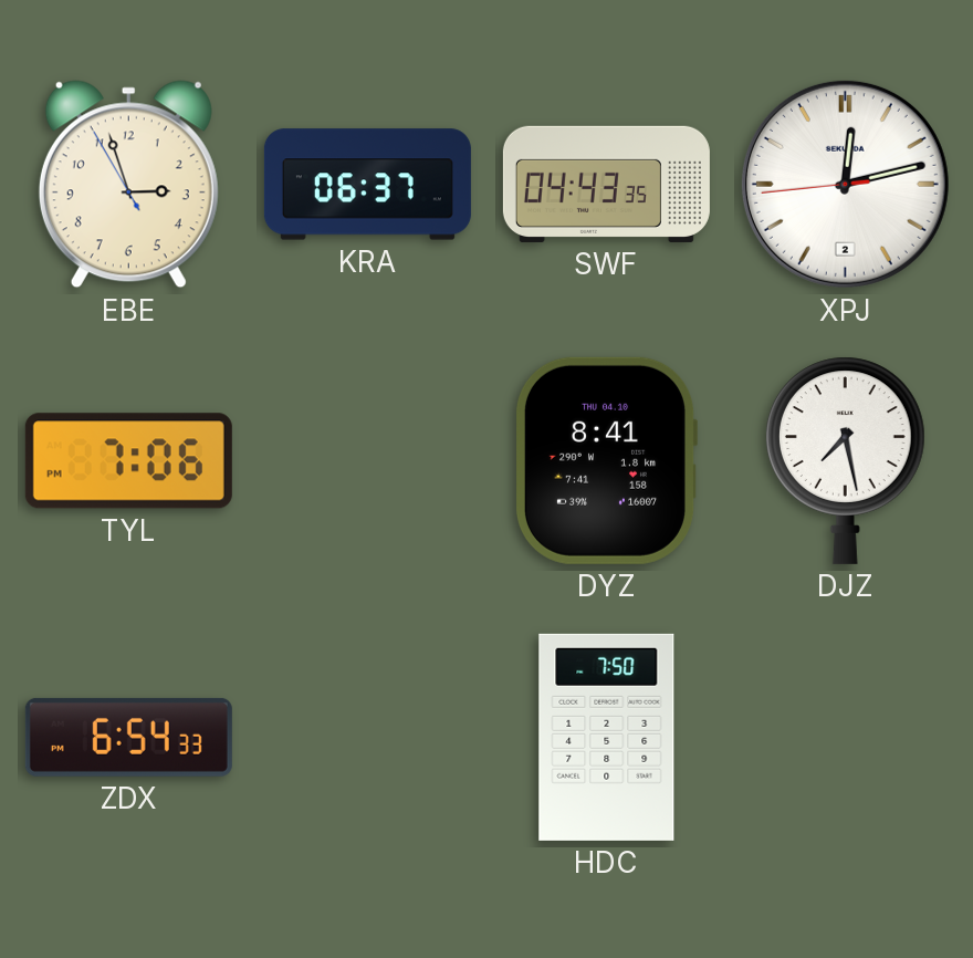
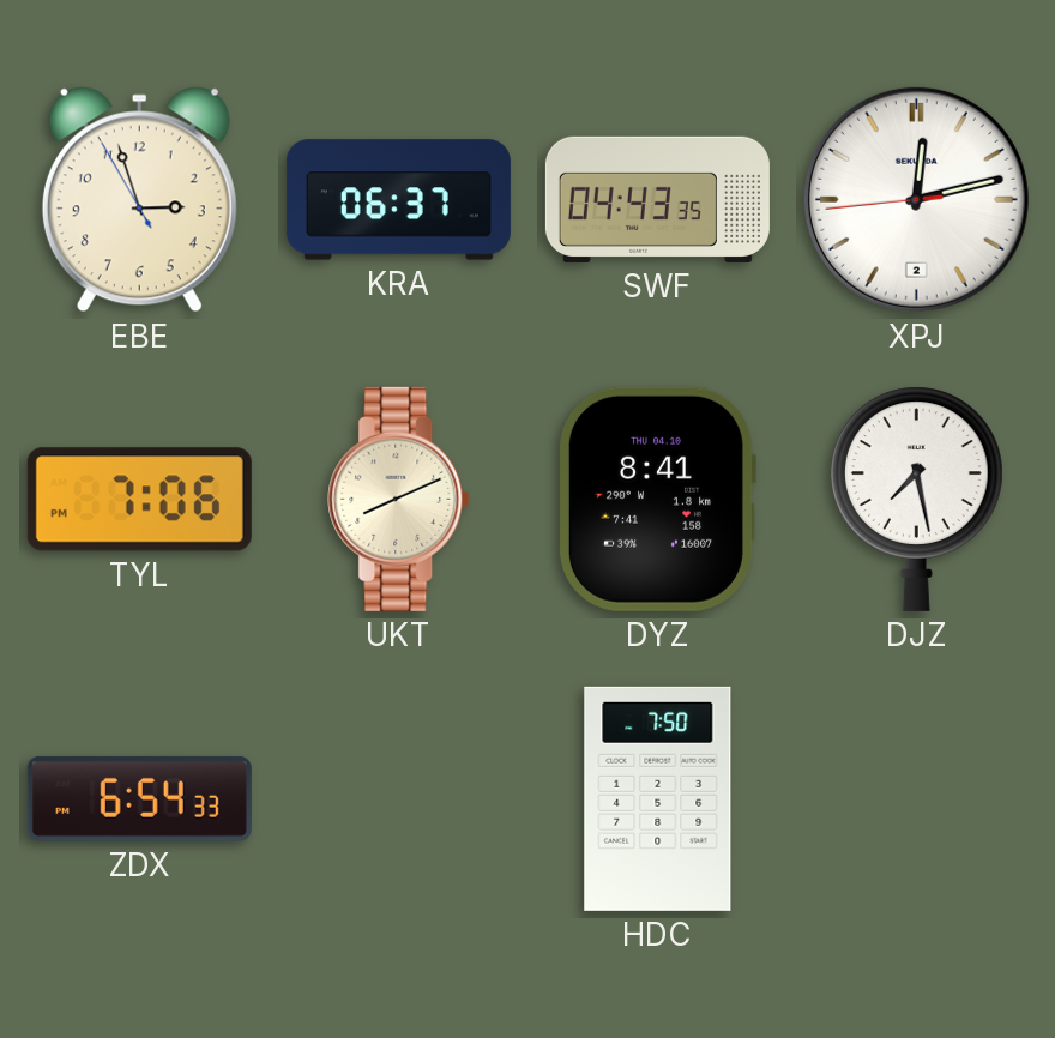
UKT: none -> 8:11
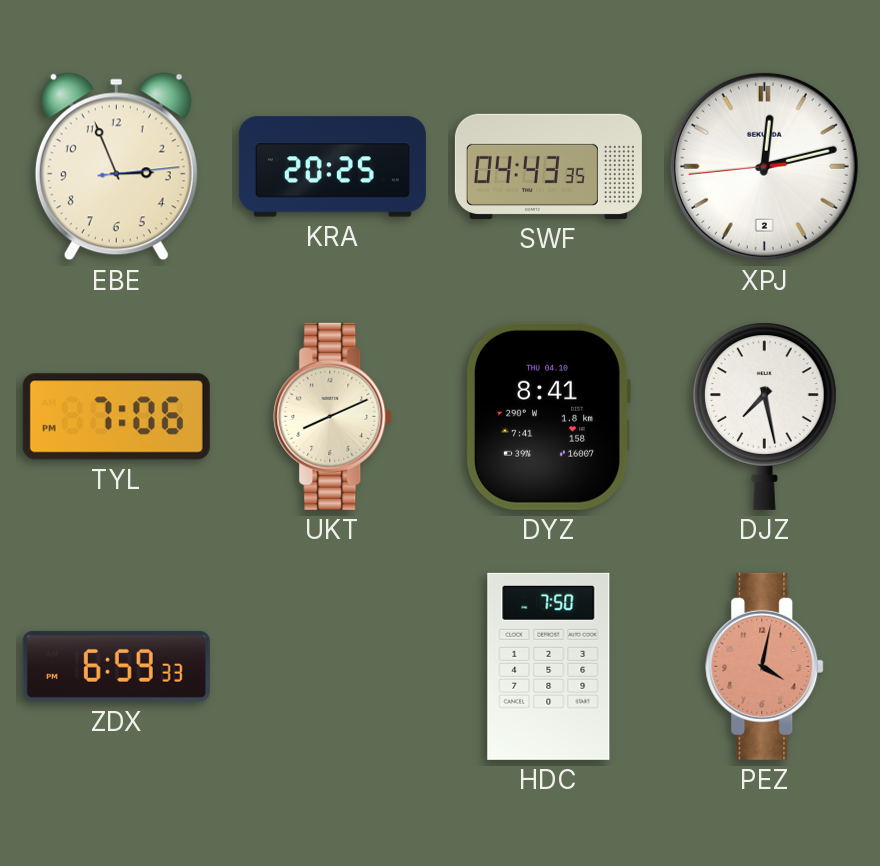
EBE: 2:56:55 -> 2:56:14
KRA: 06:37 -> 20:25
ZDX: 6:54 -> 6:59
PEZ: none -> 4:02
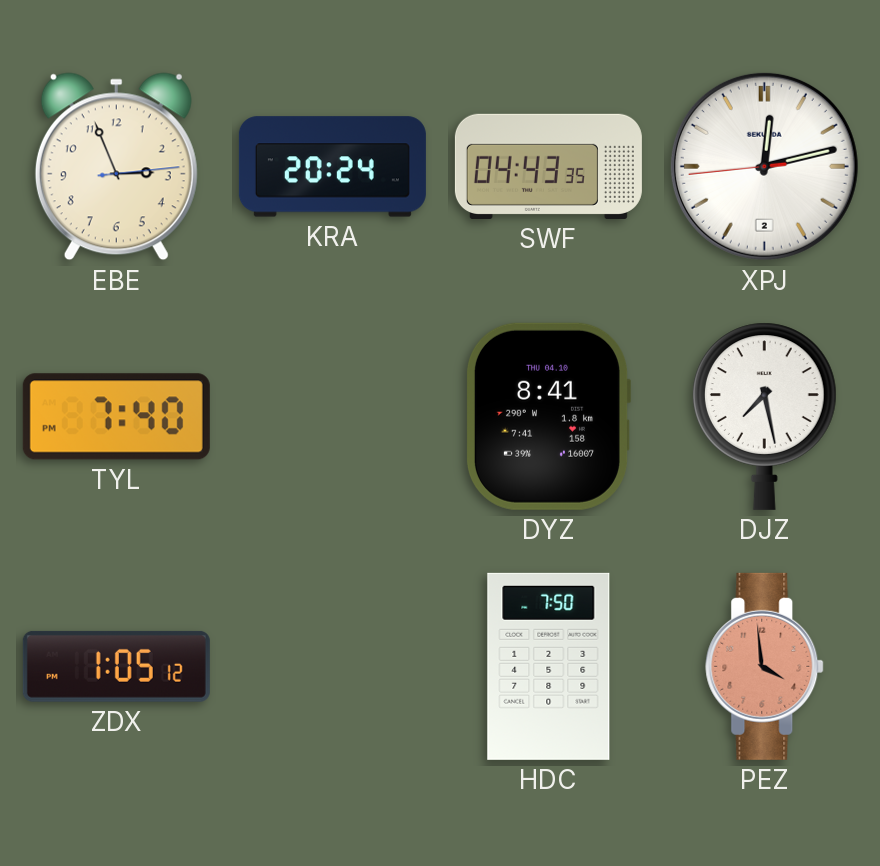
KRA: 20:25 -> 20:24
TYL: 7:06 -> 7:40
UKT: 8:11 -> none
ZDX: 6:59 -> 1:05
PEZ: 4:02 -> 3:59
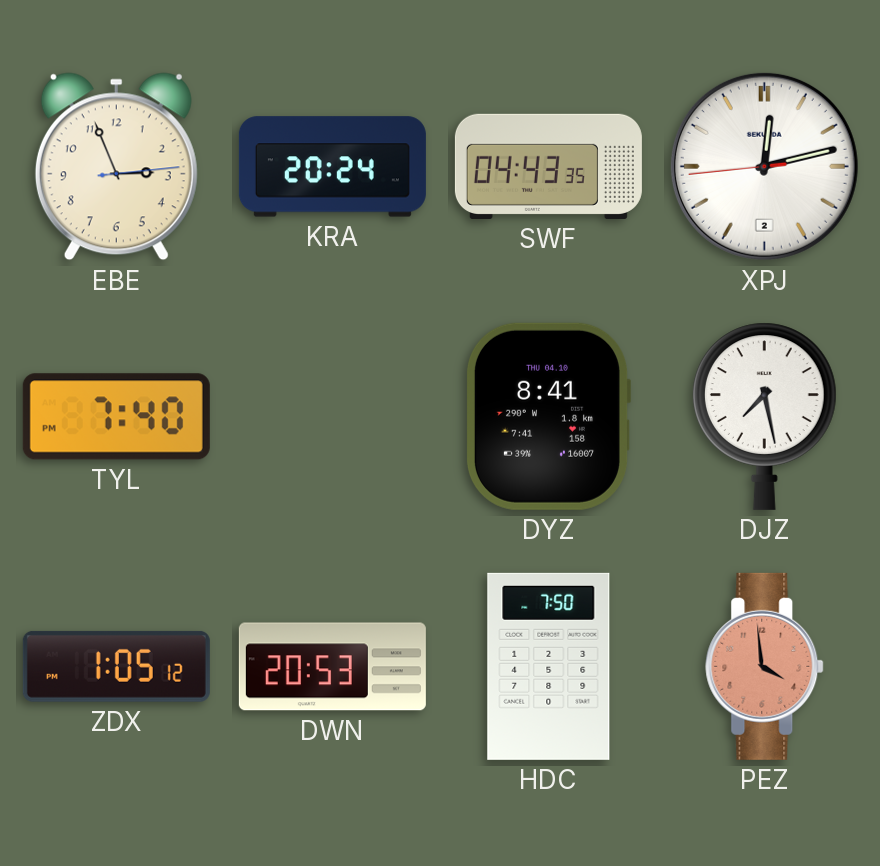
DWN: none -> 20:53
